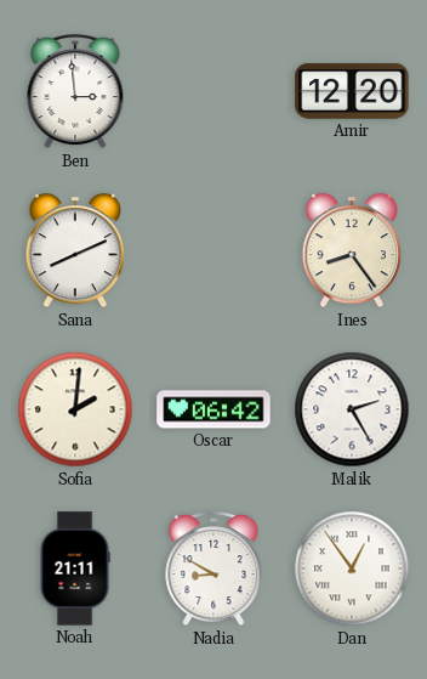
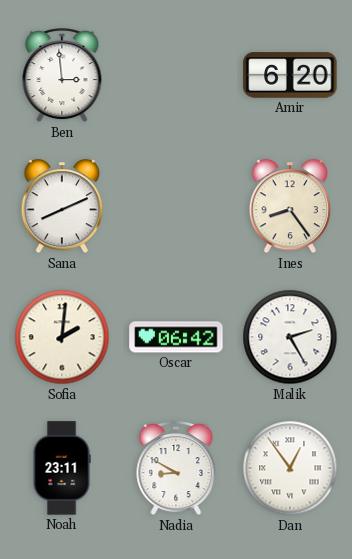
Amir: 12:20 -> 6:20
Noah: 21:11 -> 23:11
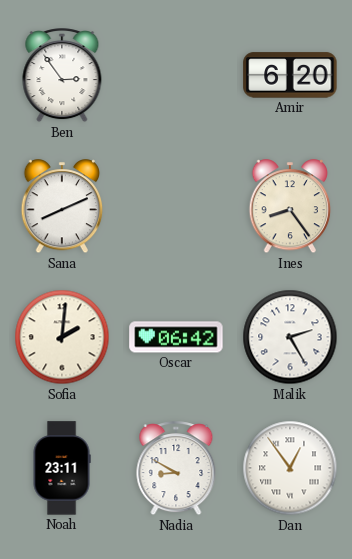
Ben: 2:59 -> 2:54
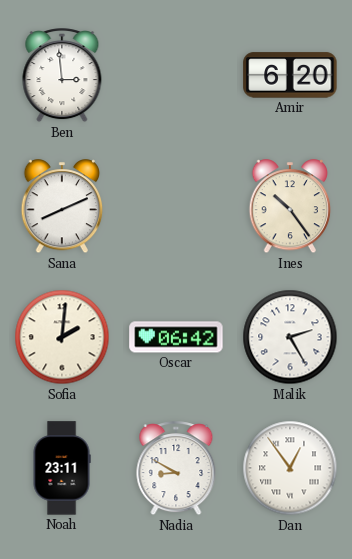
Ben: 2:54 -> 2:59
Ines: 8:24 -> 10:24
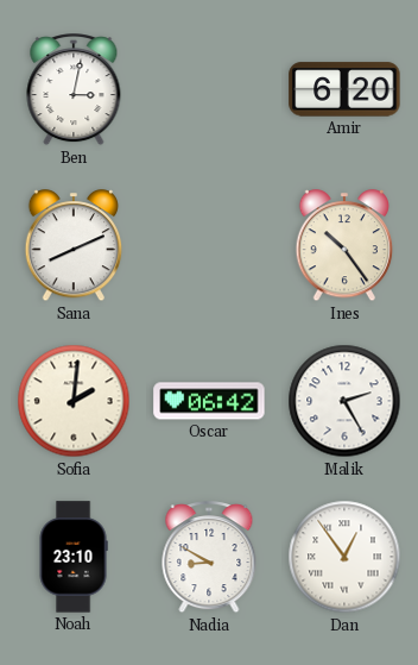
Ben: 2:59 -> 3:02
Noah: 23:11 -> 23:10
